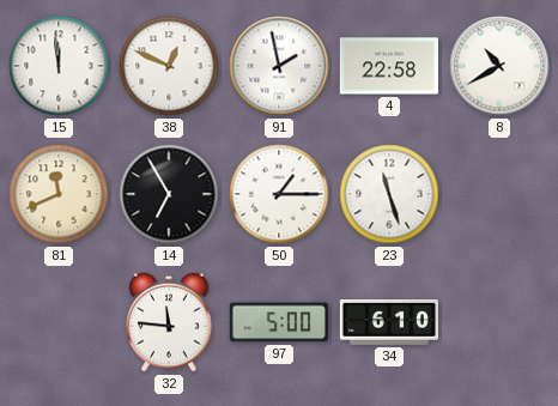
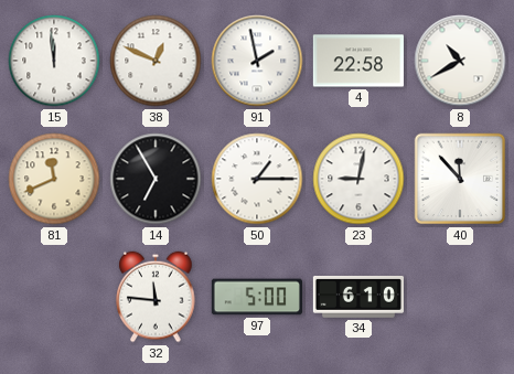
23: 11:27 -> 9:02
40: none -> 11:53
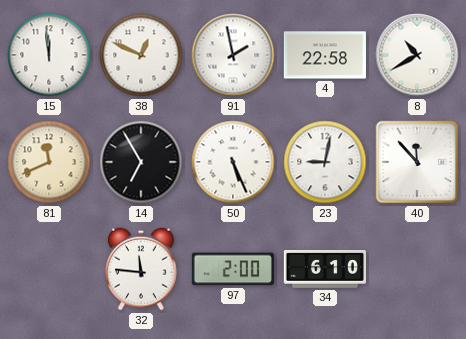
50: 1:15 -> 5:26
97: 5:00 -> 2:00
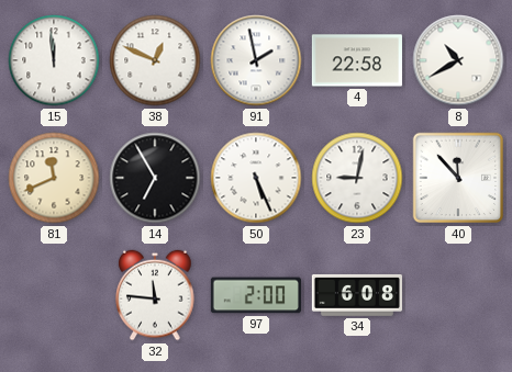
34: 6:10 -> 6:08
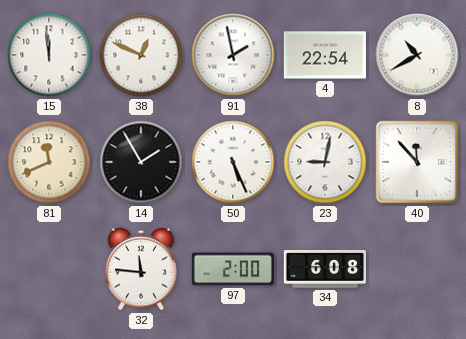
4: 22:58 -> 22:54
14: 6:55 -> 1:55
